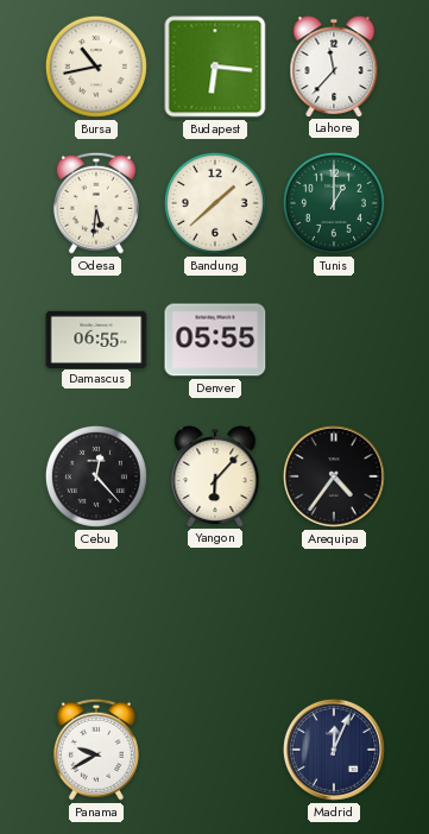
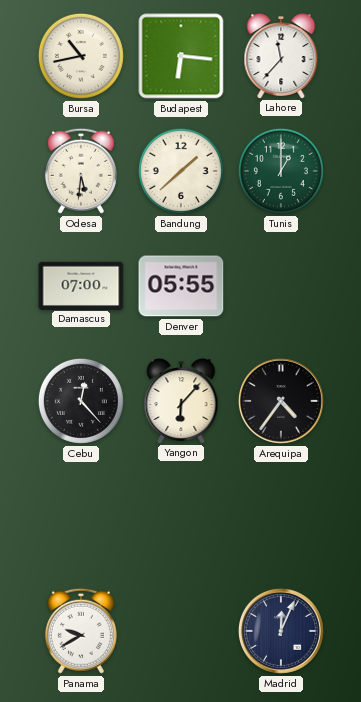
Damascus: 06:55 -> 07:00
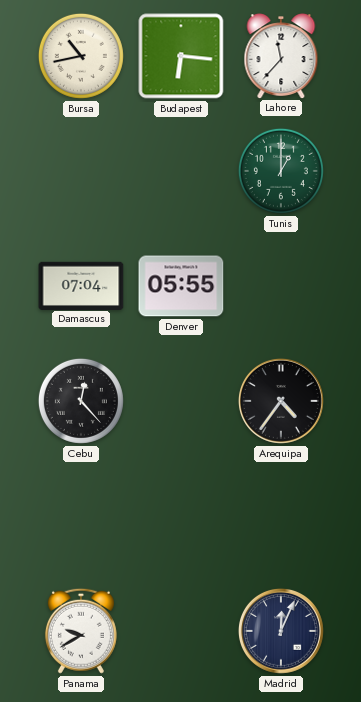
Odesa: 5:31 -> none
Bandung: 1:38 -> none
Damascus: 07:00 -> 07:04
Yangon: 6:07 -> none
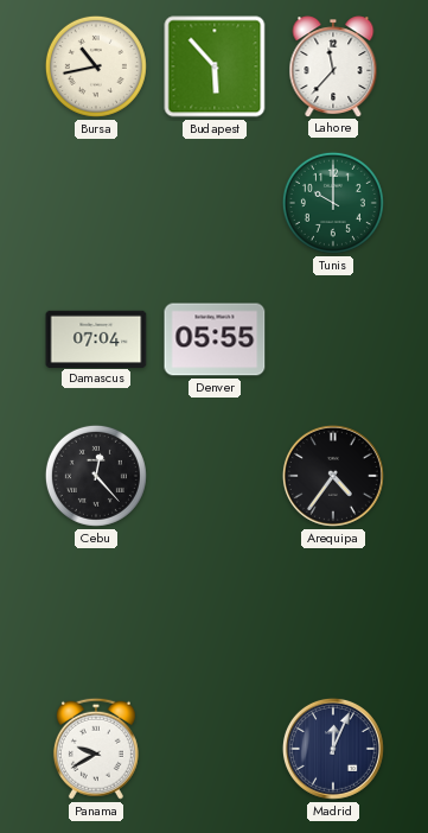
Budapest: 6:16 -> 5:53
Tunis: 1:00 -> 10:00
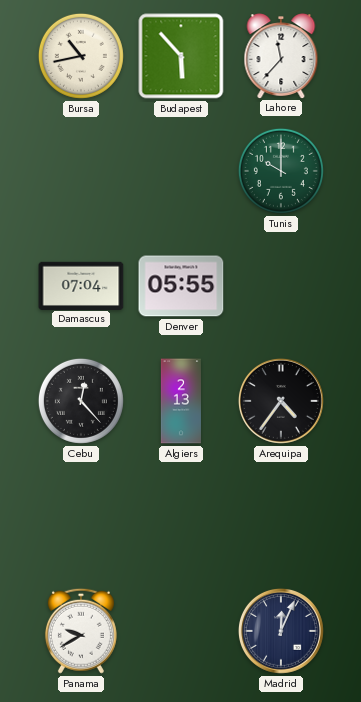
Algiers: none -> 2:13
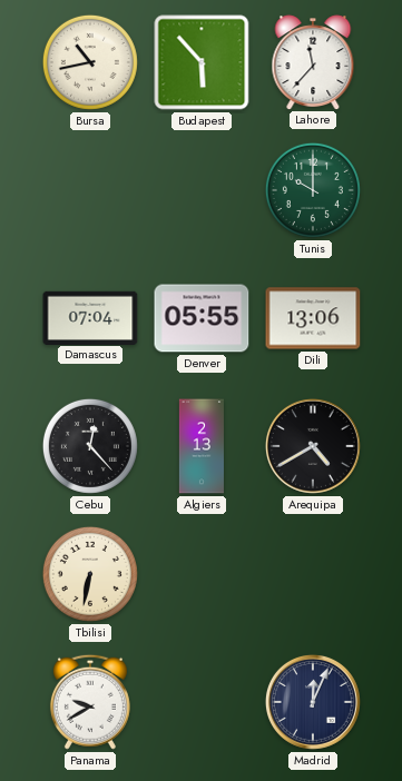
Dili: none -> 13:06
Arequipa: 4:36 -> 4:40
Tbilisi: none -> 6:32
